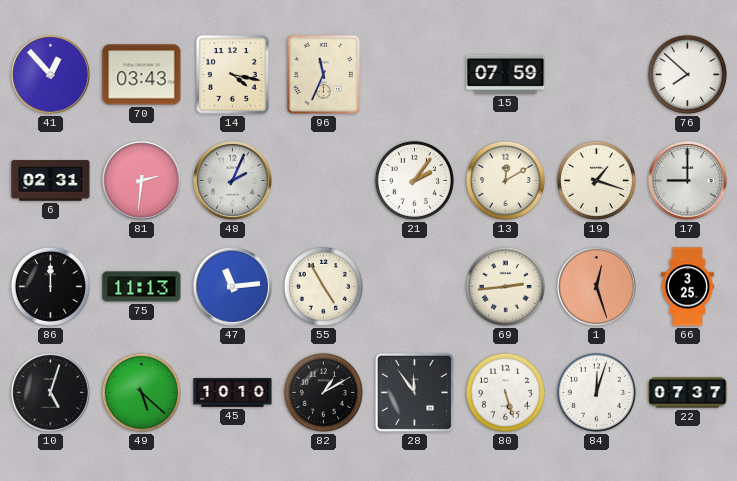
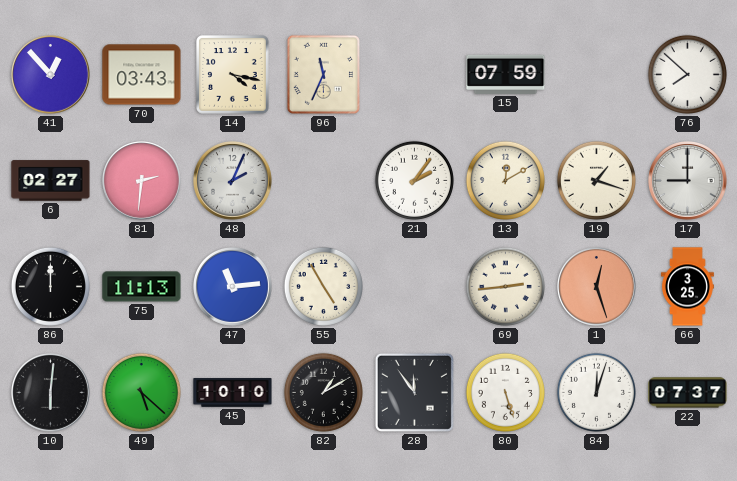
6: 02:31 -> 02:27
10: 5:03 -> 6:01
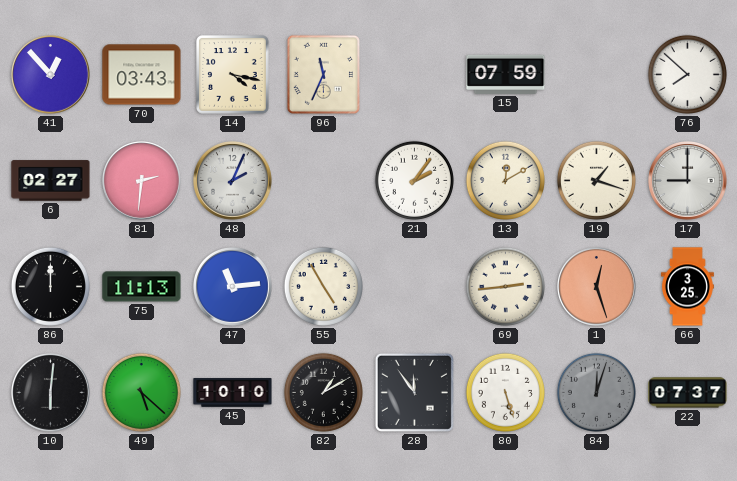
84 dial: white -> grey
